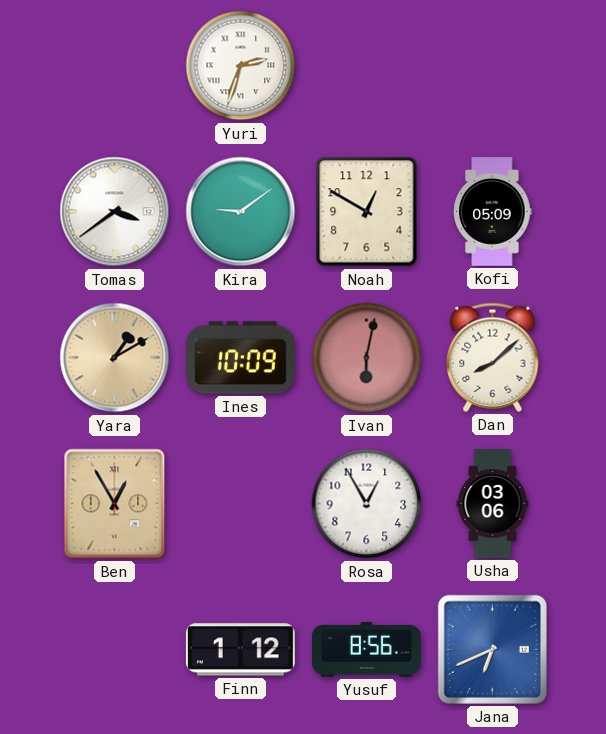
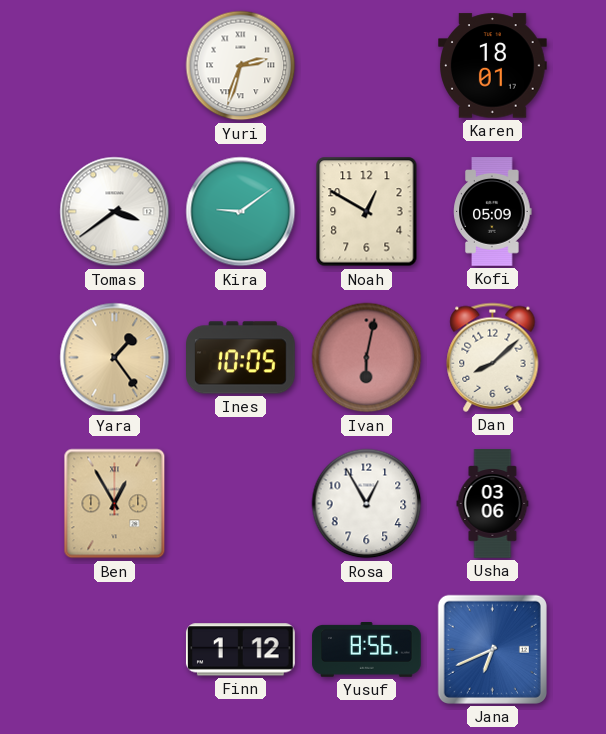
Karen: none -> 18:01
Yara: 1:10 -> 1:24
Ines: 10:09 -> 10:05
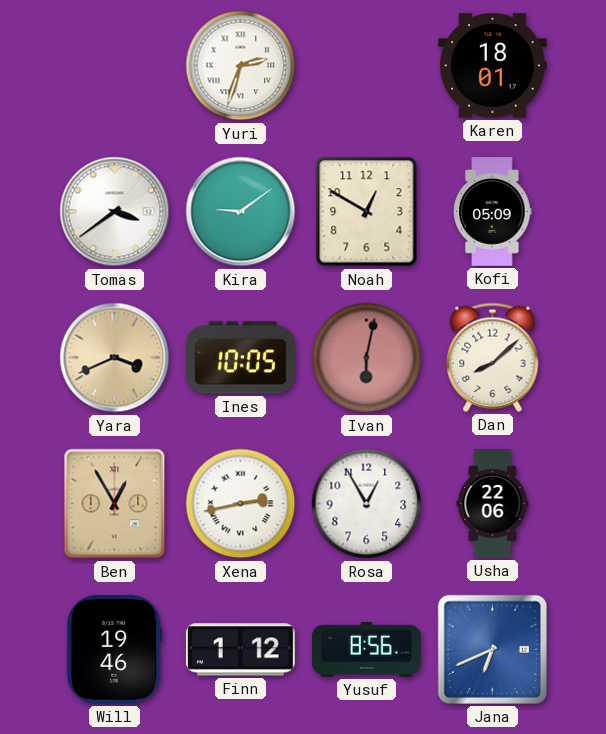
Yara: 1:24 -> 3:41
Xena: none -> 2:43
Usha: 03:06 -> 22:06
Will: none -> 19:46
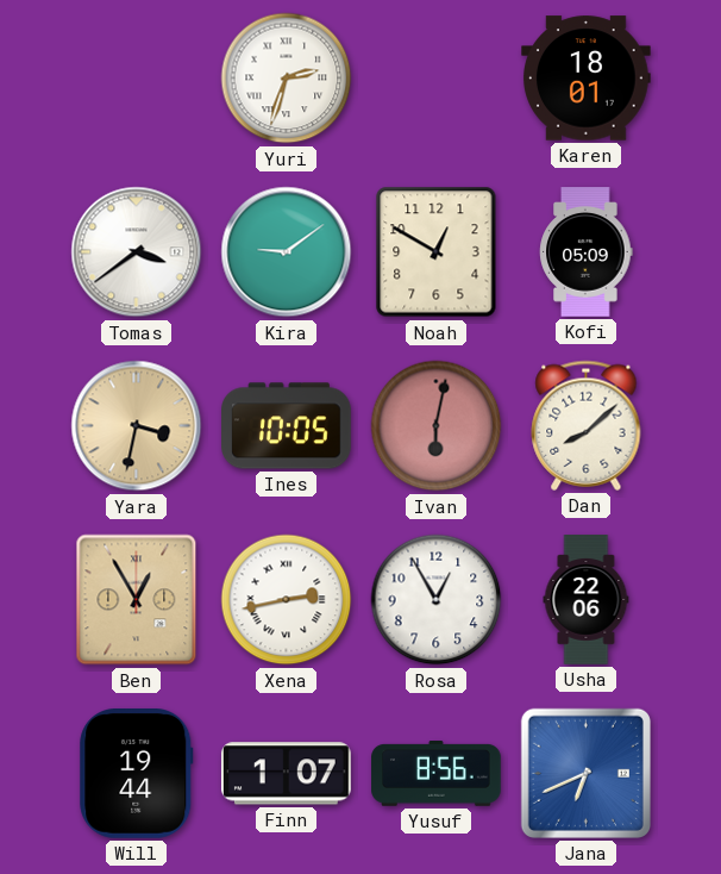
Yara: 3:41 -> 3:32
Will: 19:46 -> 19:44
Finn: 1:12 -> 1:07
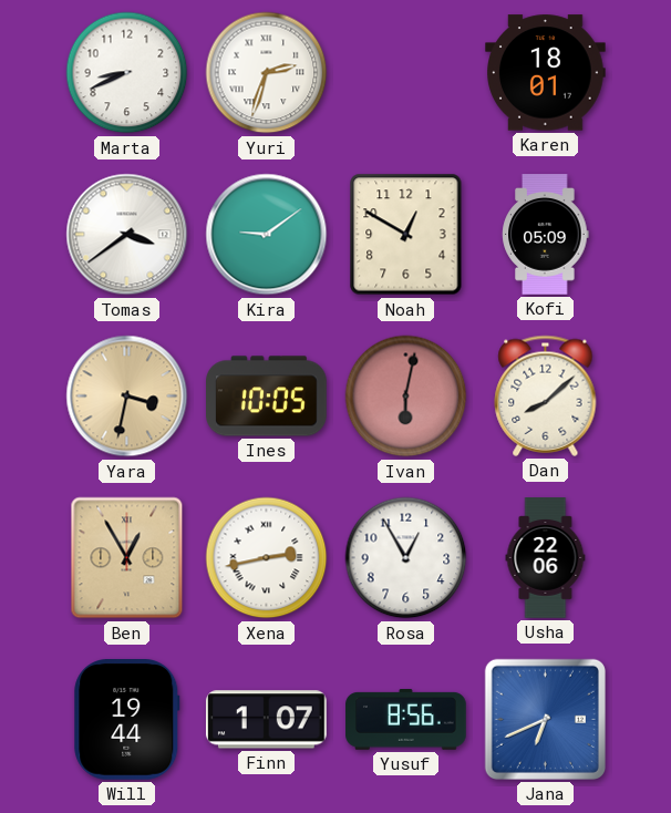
Marta: none -> 8:41
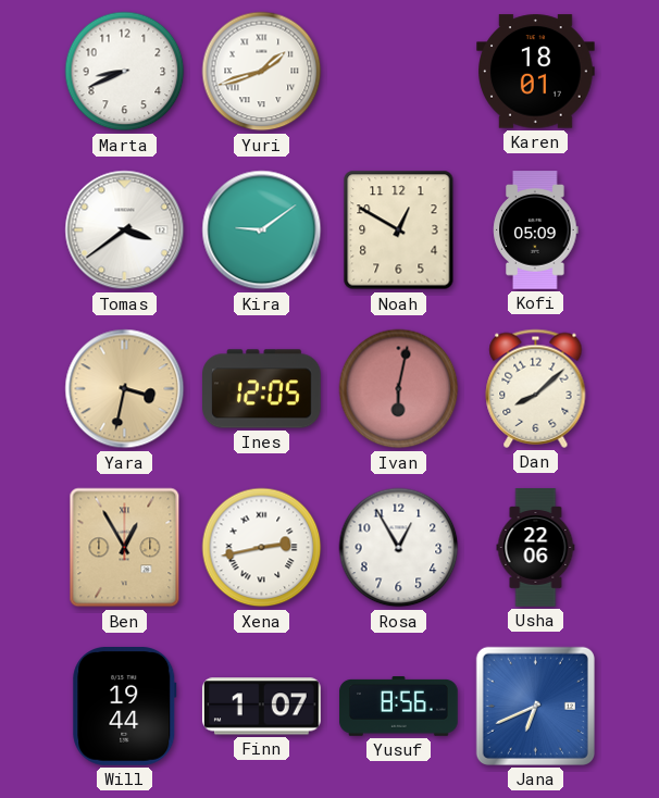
Yuri: 2:33 -> 1:42
Ines: 10:05 -> 12:05
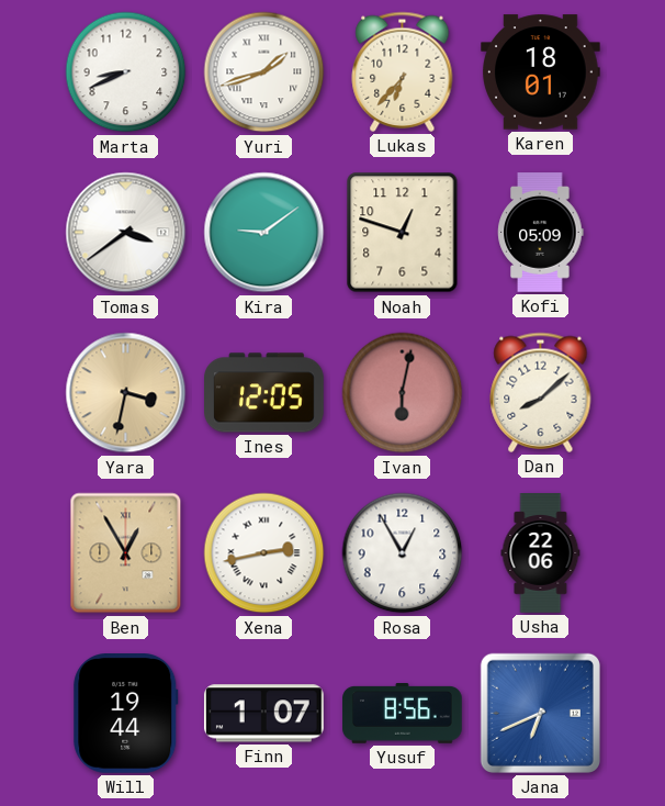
Lukas: none -> 6:37
Noah: 12:50 -> 12:48
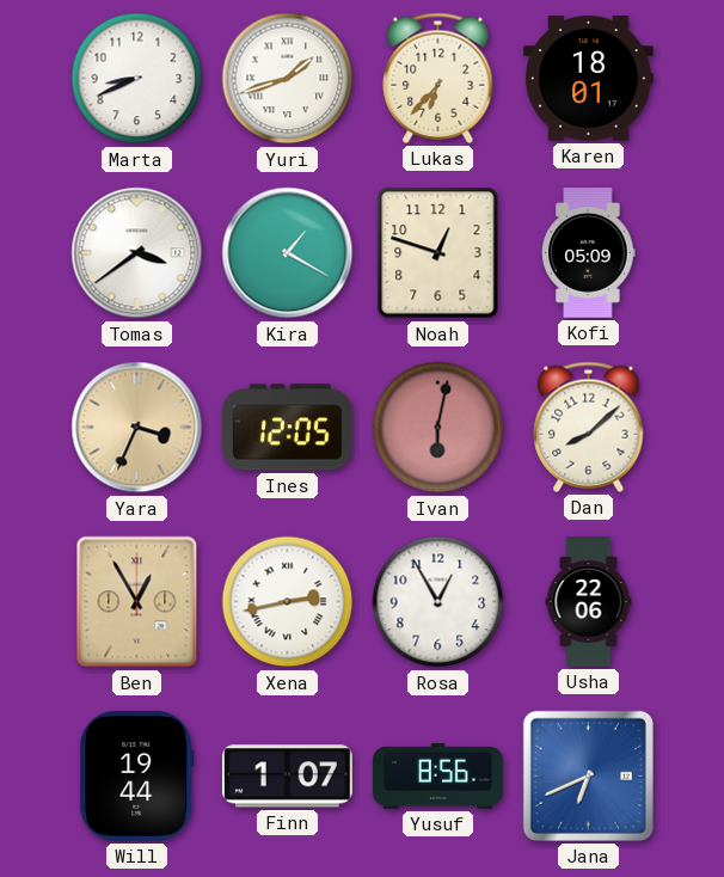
Kira: 9:09 -> 1:20
Yara: 3:32 -> 3:34
